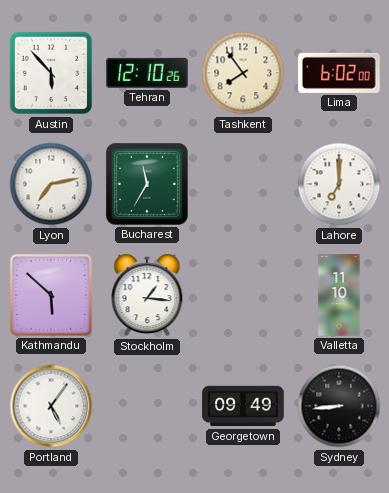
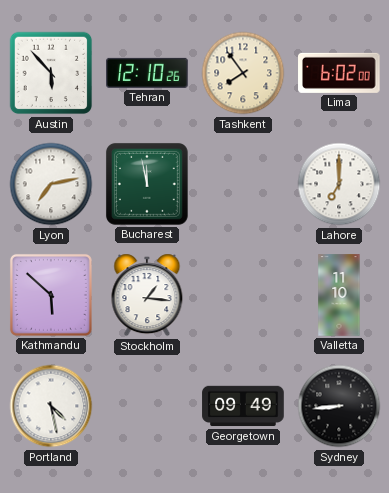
Bucharest: 11:35 -> 11:58
Portland: 5:06 -> 4:28
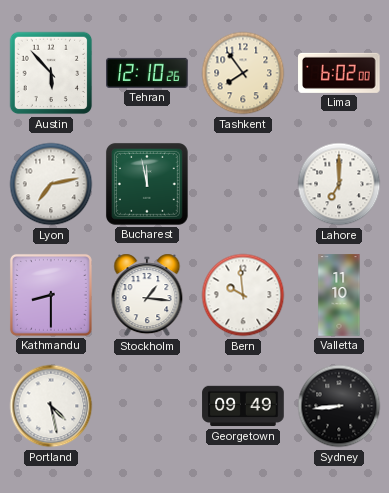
Kathmandu: 5:52 -> 8:30
Bern: none -> 9:59
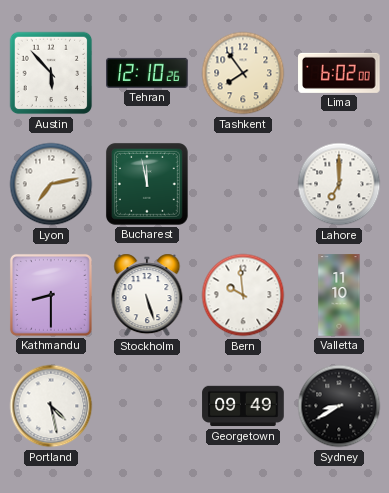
Stockholm: 1:16 -> 5:27
Sydney: 8:44 -> 8:40
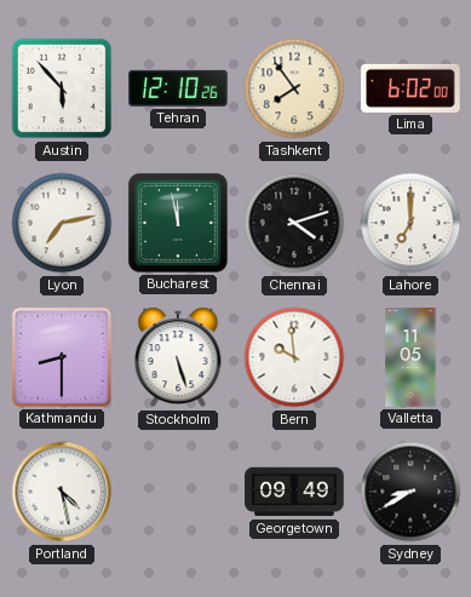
Chennai: none -> 4:12
Valletta: 11:10 -> 11:05
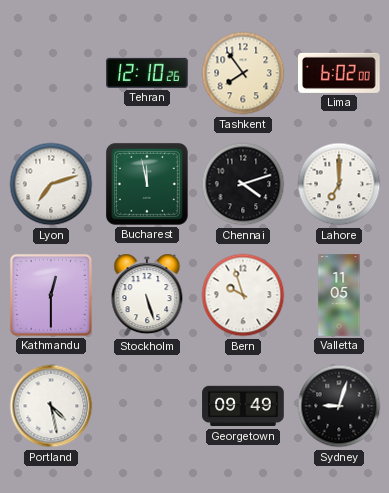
Austin: 5:53 -> none
Lyon: 7:13 -> 7:12
Kathmandu: 8:30 -> 12:30
Bern: 9:59 -> 9:57
Sydney: 8:40 -> 9:03
